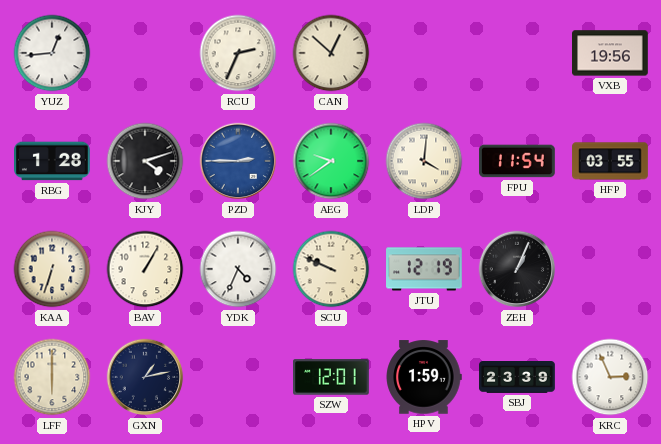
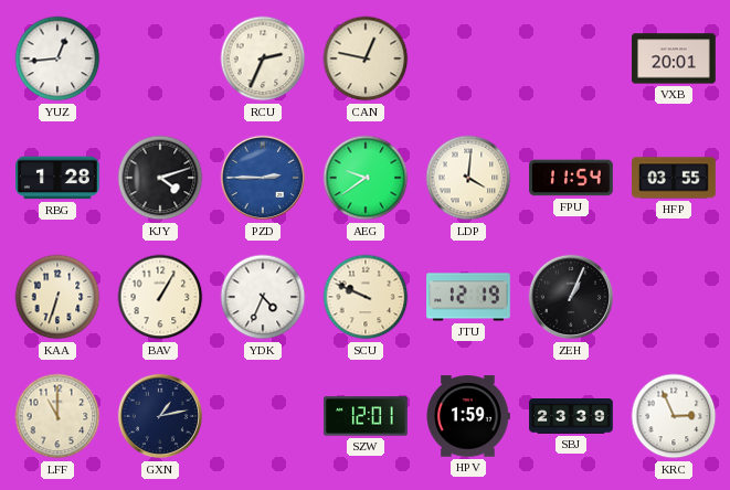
CAN: 12:52 -> 12:47
VXB: 19:56 -> 20:01
LFF: 6:00 -> 11:00
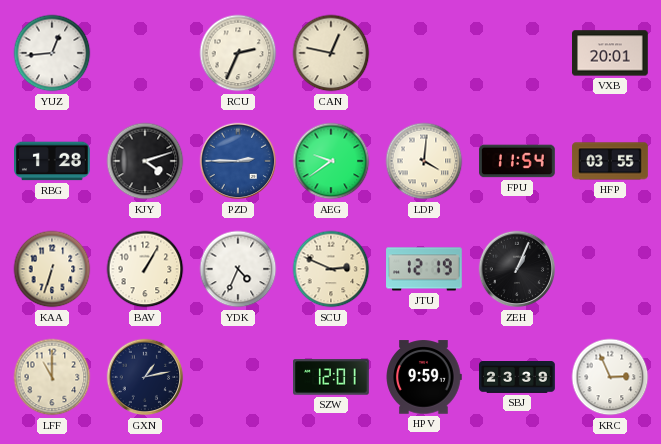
SCU: 9:49 -> 2:49
HPV: 1:59 -> 9:59
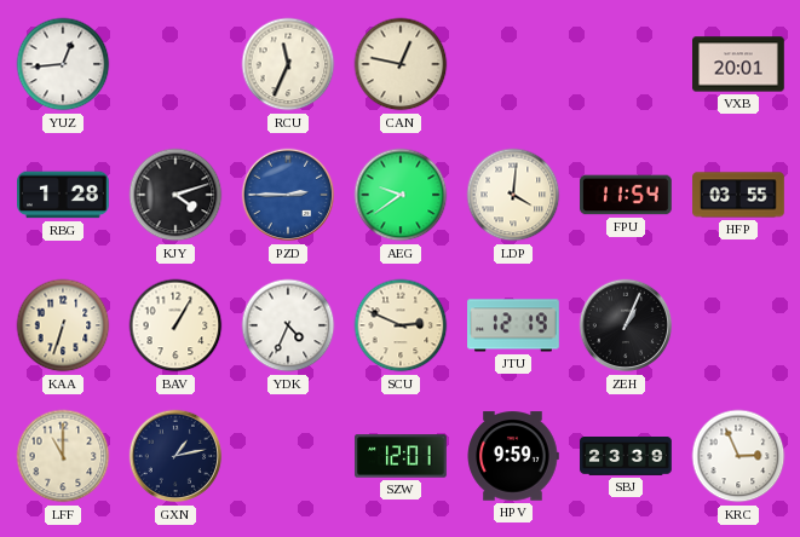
RCU: 2:34 -> 11:34
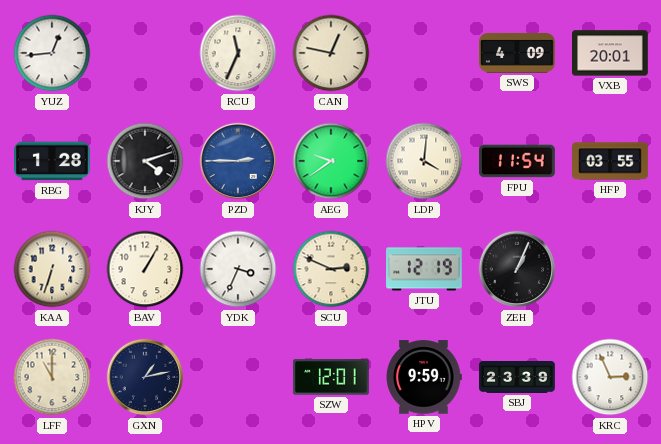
SWS: none -> 4:09
YDK: 4:34 -> 3:34
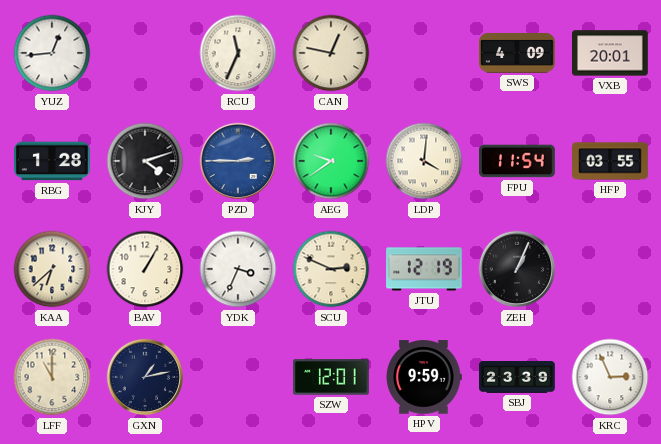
KAA: 6:33 -> 6:38
